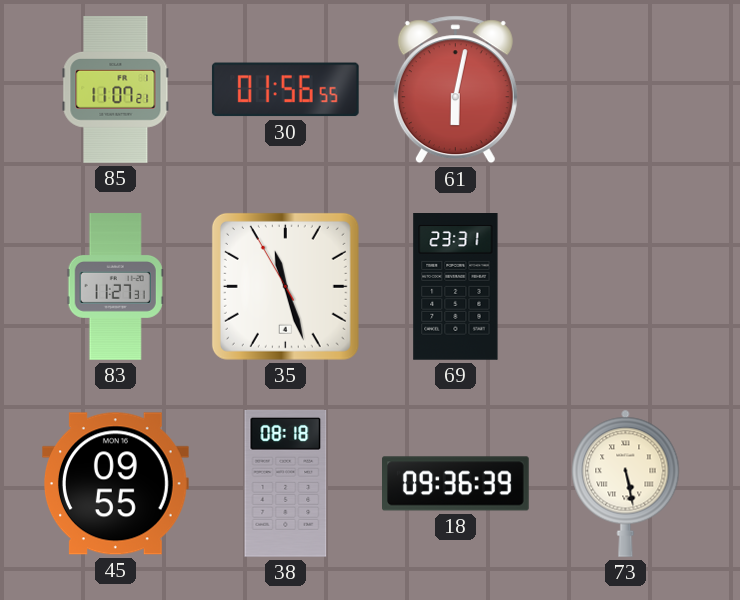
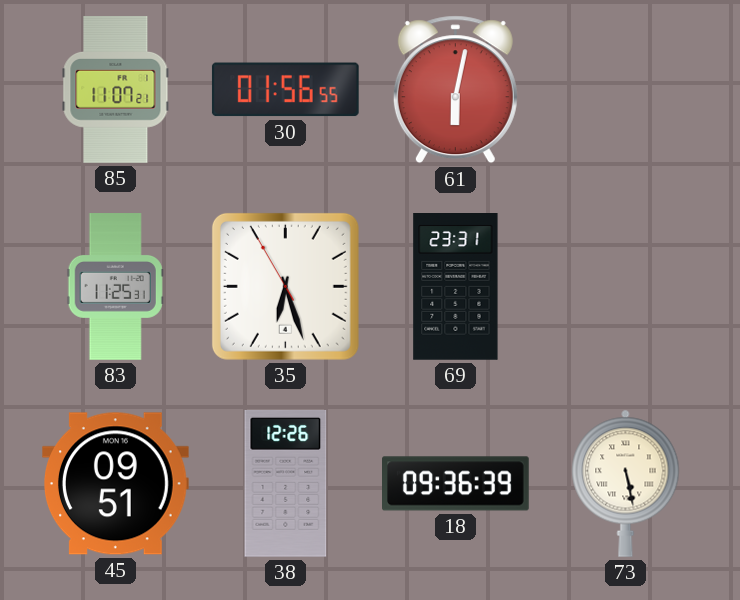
83: 11:27 -> 11:25
35: 11:26 -> 6:26
45: 09:55 -> 09:51
38: 08:18 -> 12:26
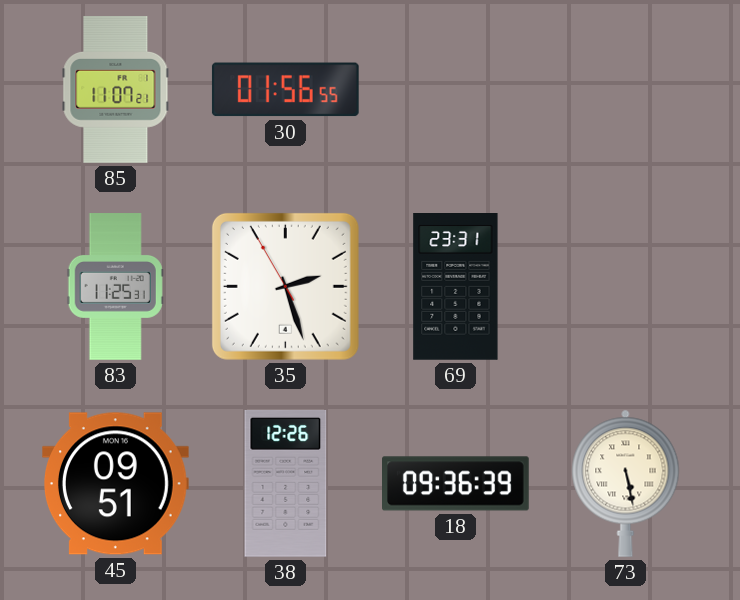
61: 6:02 -> none
35: 6:26 -> 2:26
